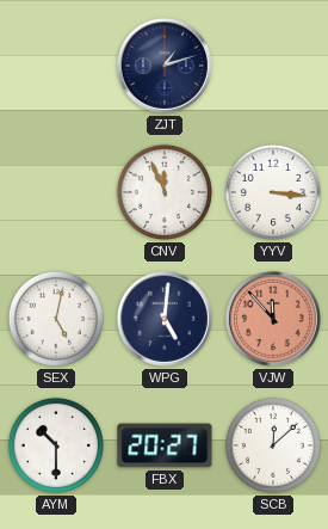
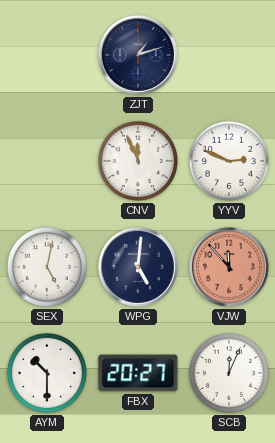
YYV: 3:16 -> 2:49
SCB: 12:08 -> 12:04
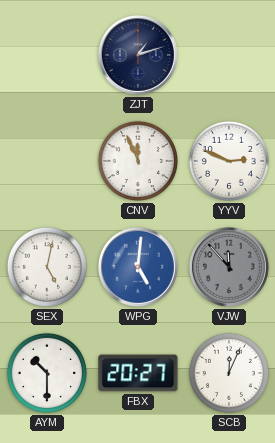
WPG dial: navy -> blue
VJW dial: salmon -> grey
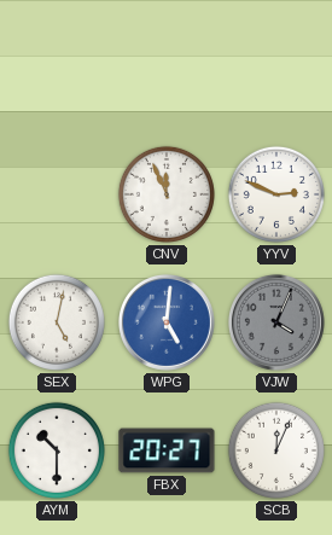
ZJT: 1:12 -> none
VJW: 11:53 -> 4:04
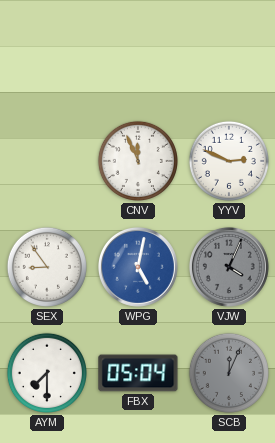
SEX: 5:02 -> 8:54
WPG: 5:01 -> 5:02
AYM: 10:30 -> 7:30
FBX: 20:27 -> 05:04
SCB dial: white -> grey
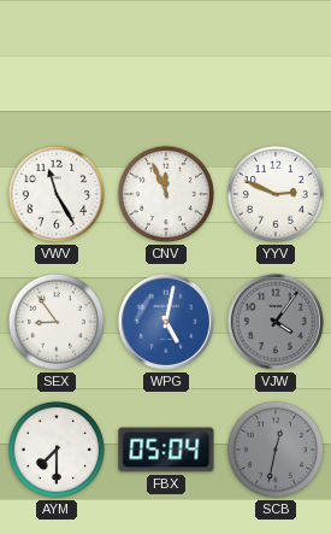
VWV: none -> 11:25
VJW: 4:04 -> 4:06
SCB: 12:04 -> 12:32
